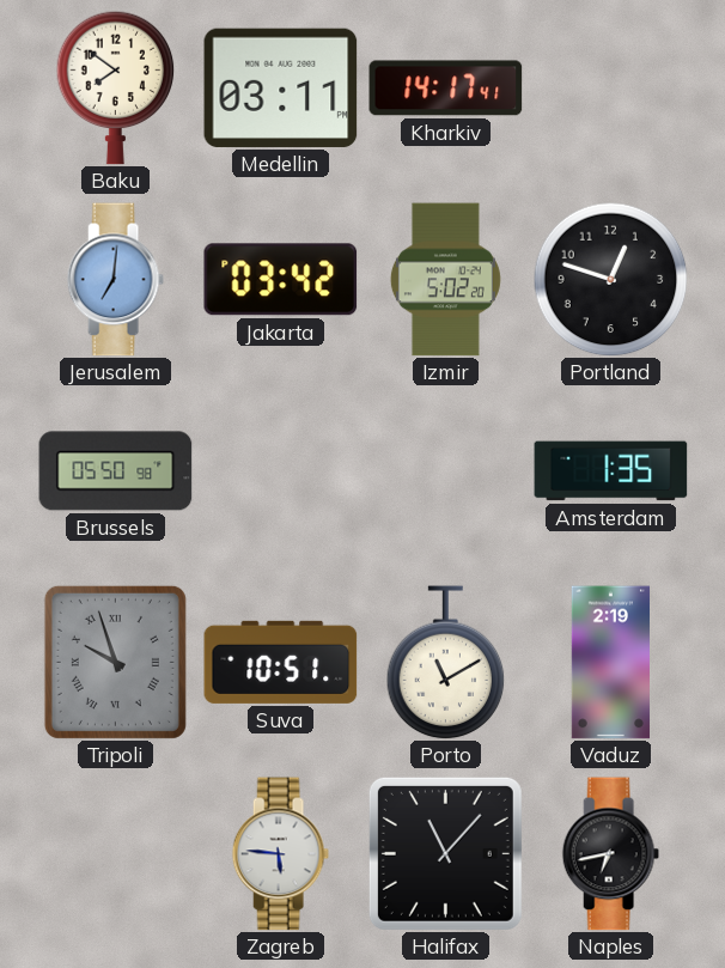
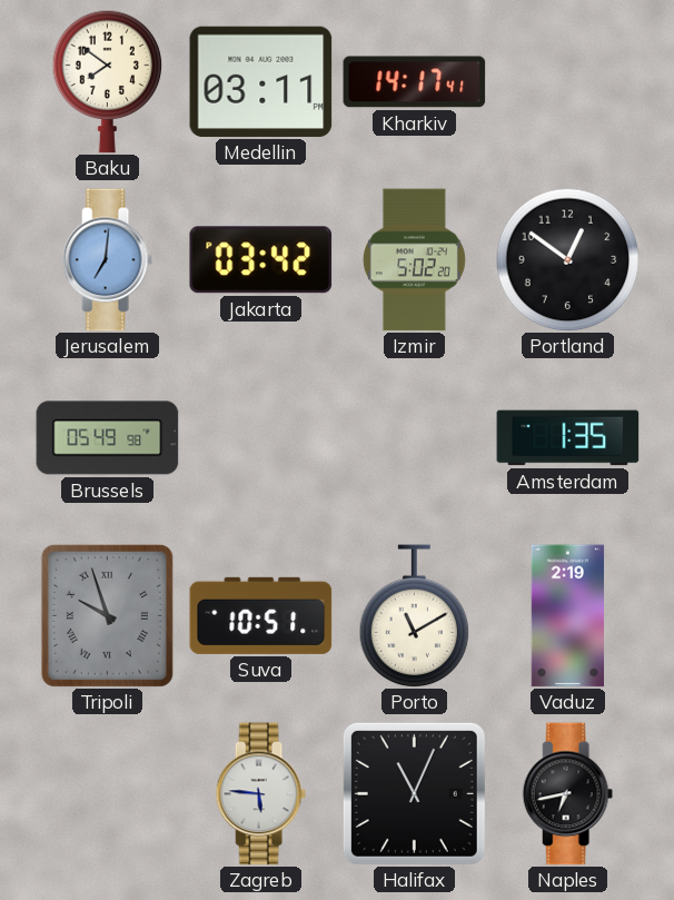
Portland: 12:48 -> 12:51
Brussels: 05:50 -> 05:49
Halifax: 11:07 -> 11:04
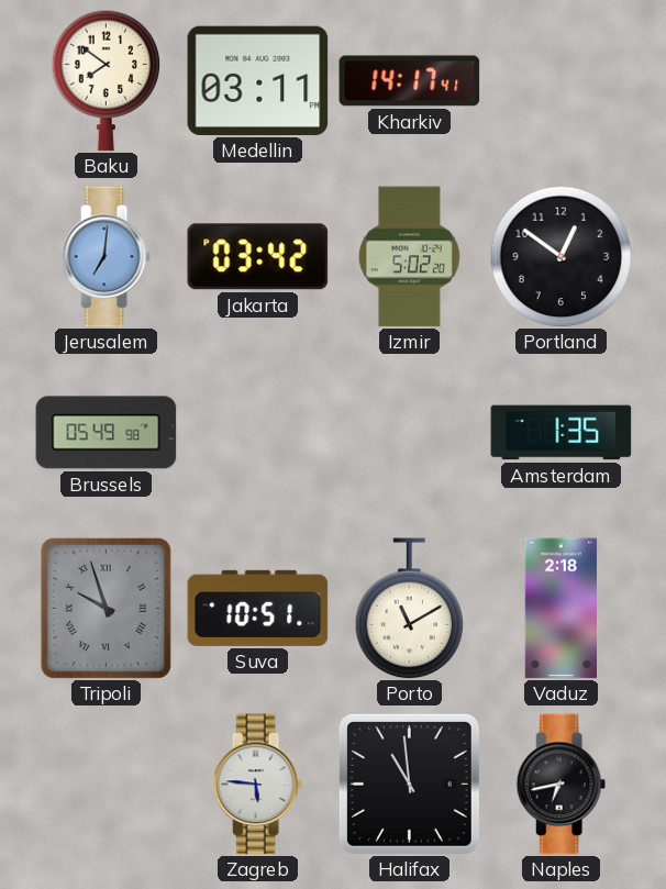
Vaduz: 2:19 -> 2:18
Halifax: 11:04 -> 10:59
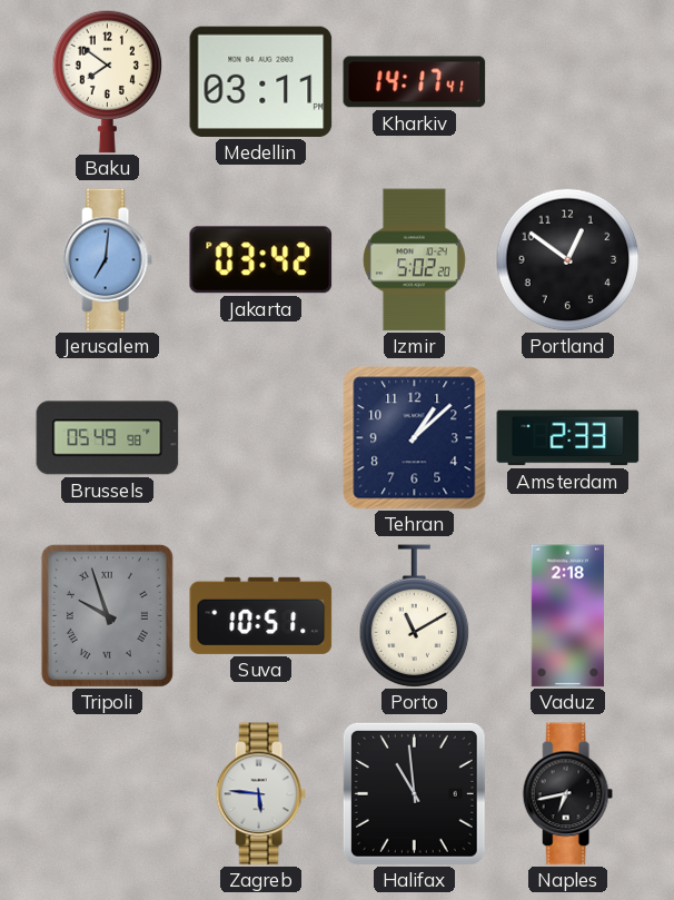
Tehran: none -> 1:08
Amsterdam: 1:35 -> 2:33
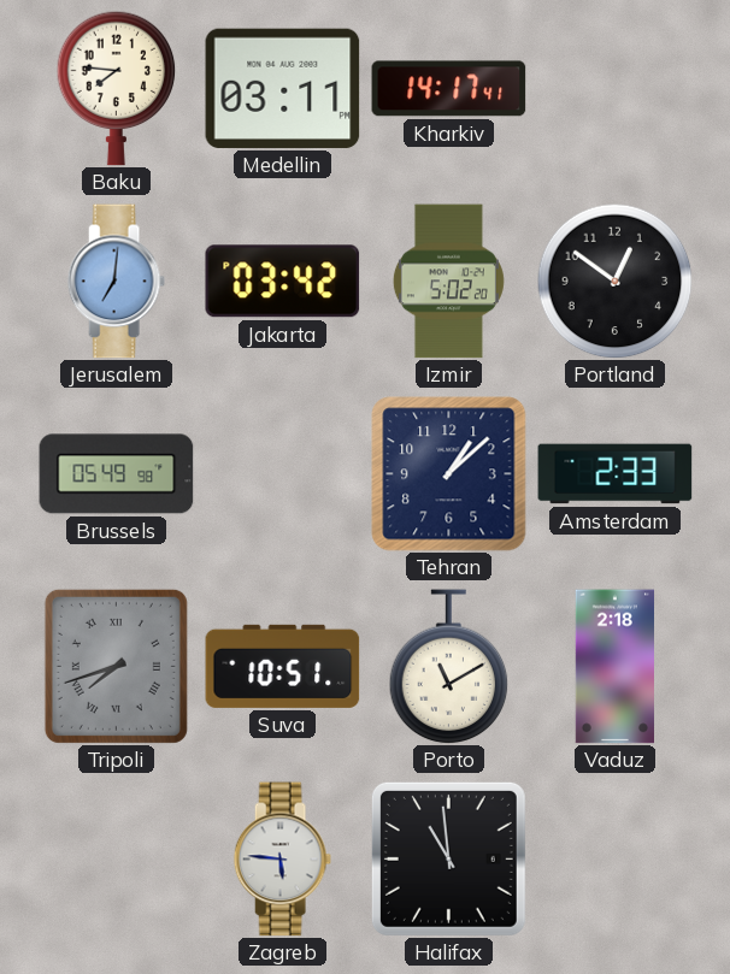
Baku: 7:51 -> 7:46
Tripoli: 9:57 -> 7:42
Naples: 6:43 -> none
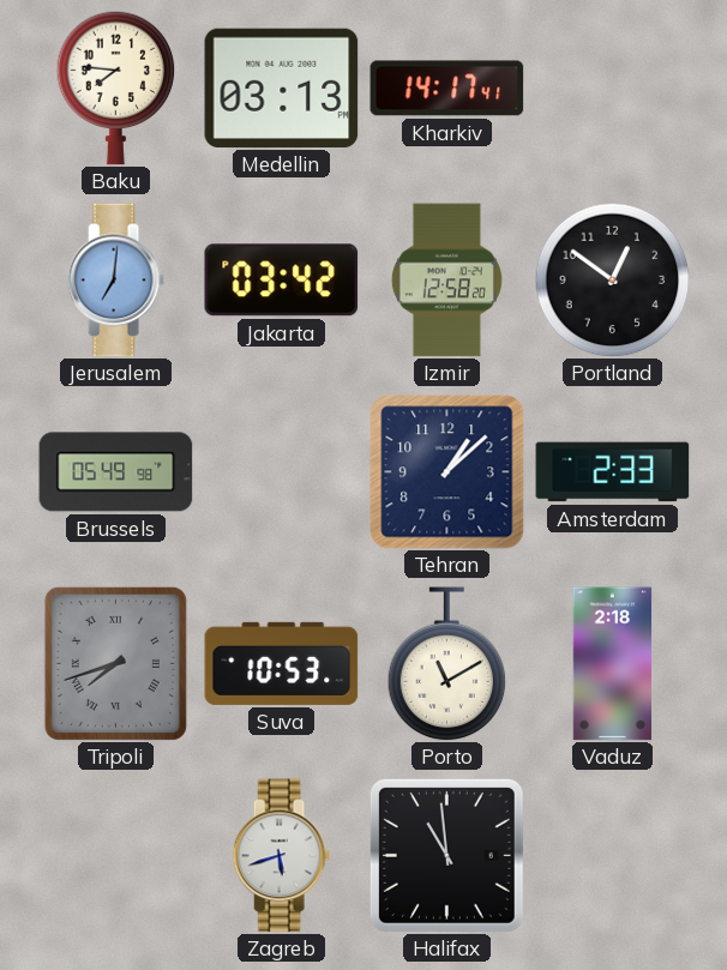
Medellin: 03:11 -> 03:13
Izmir: 5:02 -> 12:58
Suva: 10:51 -> 10:53
Zagreb: 5:46 -> 5:42
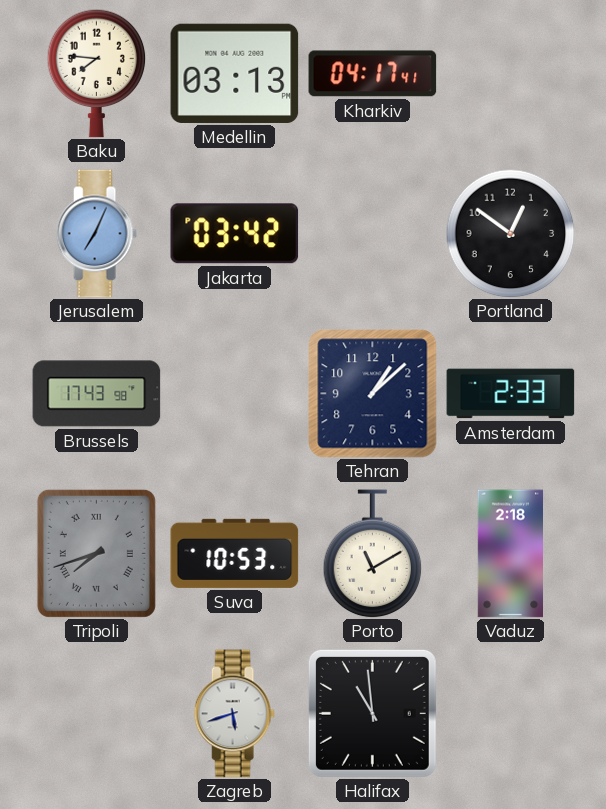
Kharkiv: 14:17 -> 04:17
Jerusalem: 7:01 -> 7:04
Izmir: 12:58 -> none
Brussels: 05:49 -> 17:43
